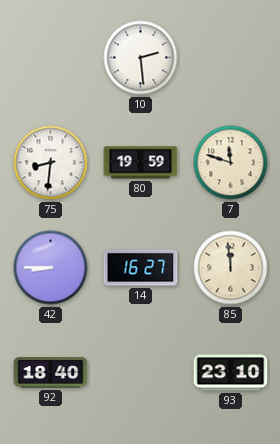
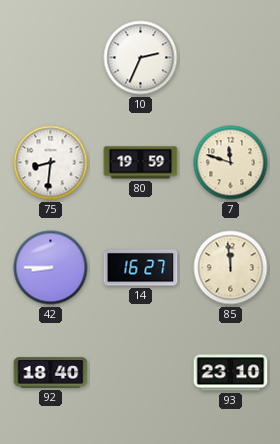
10: 2:29 -> 2:34
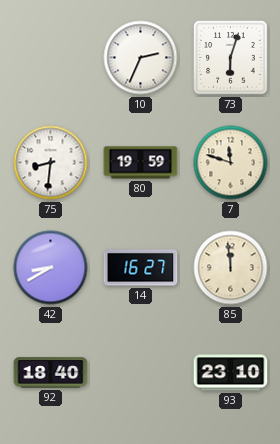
73: none -> 6:03
42: 8:45 -> 8:40
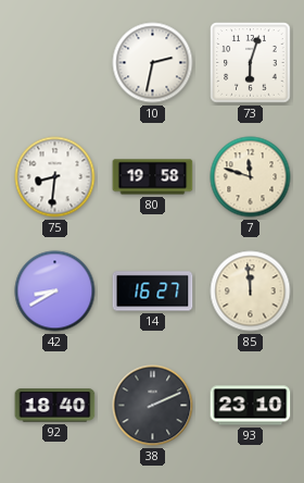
10: 2:34 -> 2:32
80: 19:59 -> 19:58
38: none -> 2:11
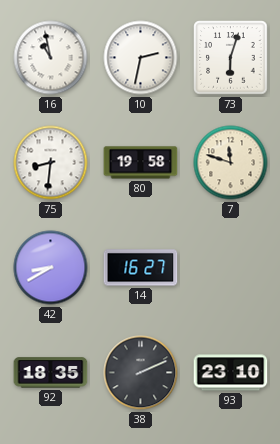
16: none -> 10:58
85: 11:59 -> none
92: 18:40 -> 18:35
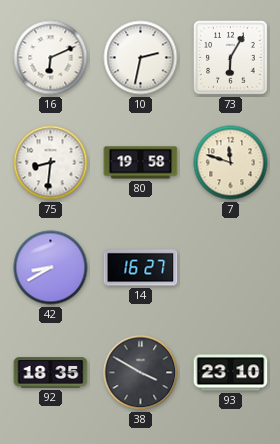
16: 10:58 -> 6:11
73: 6:03 -> 6:05
38: 2:11 -> 3:50
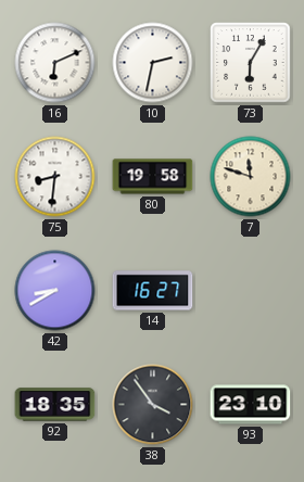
38: 3:50 -> 3:54
